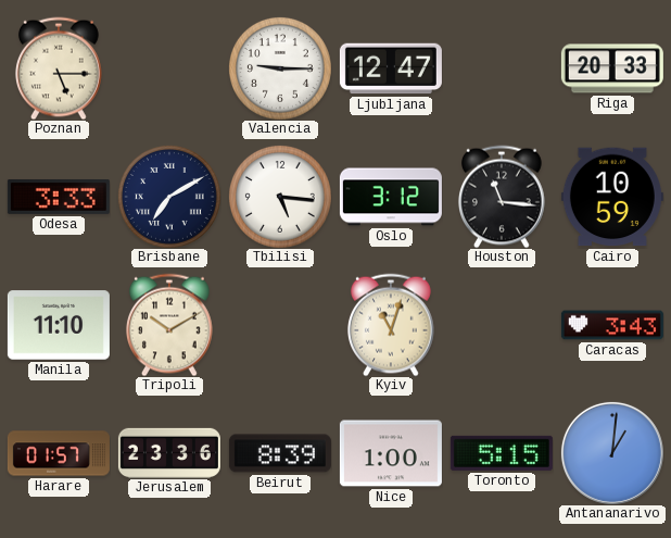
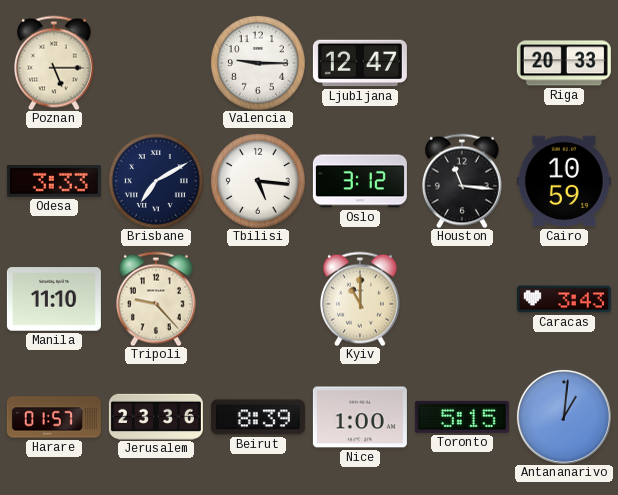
Tripoli: 10:10 -> 9:23
Kyiv: 11:03 -> 11:00
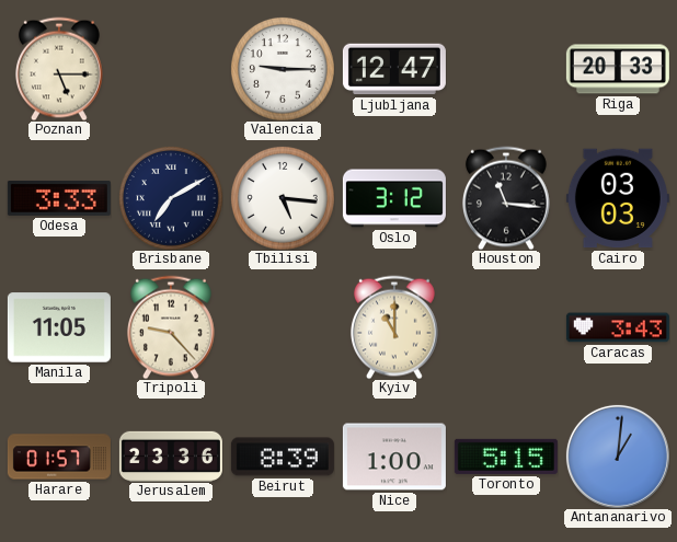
Cairo: 10:59 -> 03:03
Manila: 11:10 -> 11:05
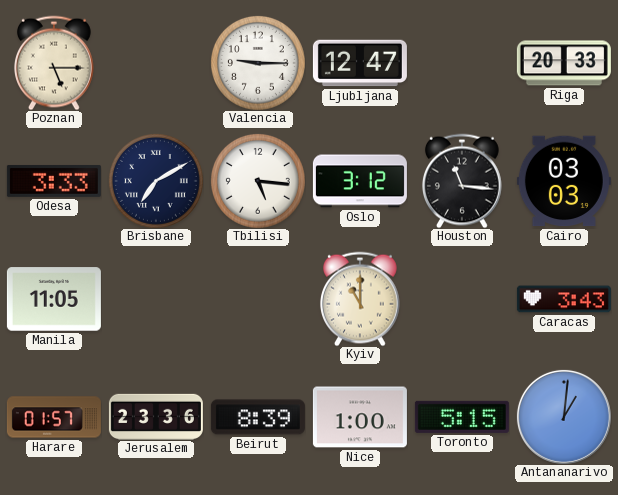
Tripoli: 9:23 -> none
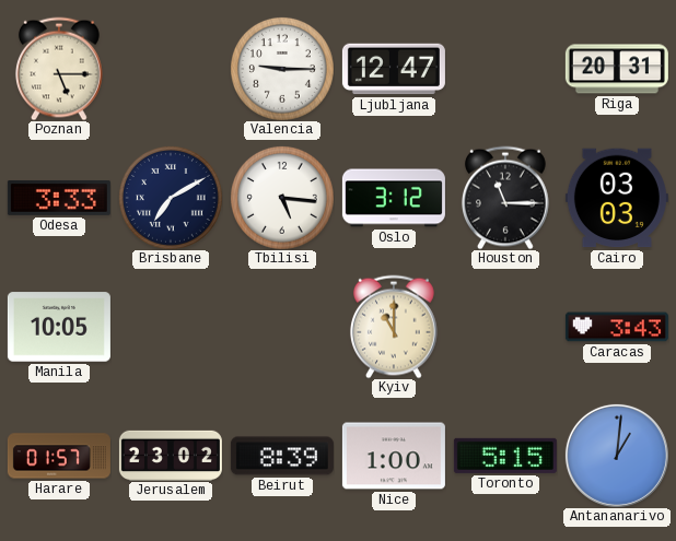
Riga: 20:33 -> 20:31
Houston: 11:16 -> 11:15
Manila: 11:05 -> 10:05
Jerusalem: 23:36 -> 23:02
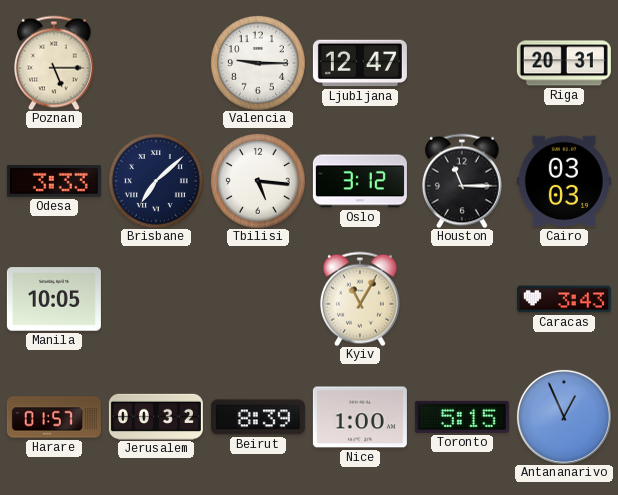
Brisbane: 7:10 -> 7:08
Kyiv: 11:00 -> 11:05
Jerusalem: 23:02 -> 00:32
Antananarivo: 1:01 -> 12:56
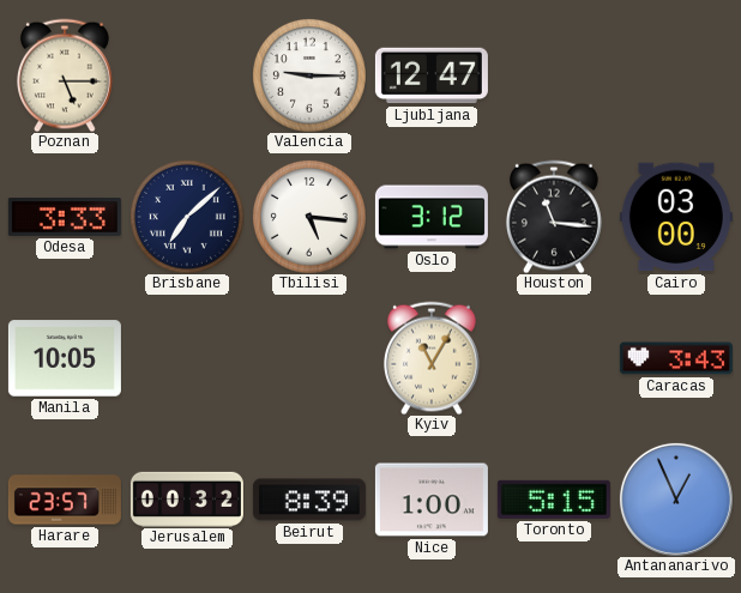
Riga: 20:31 -> none
Houston: 11:15 -> 11:16
Cairo: 03:03 -> 03:00
Harare: 01:57 -> 23:57
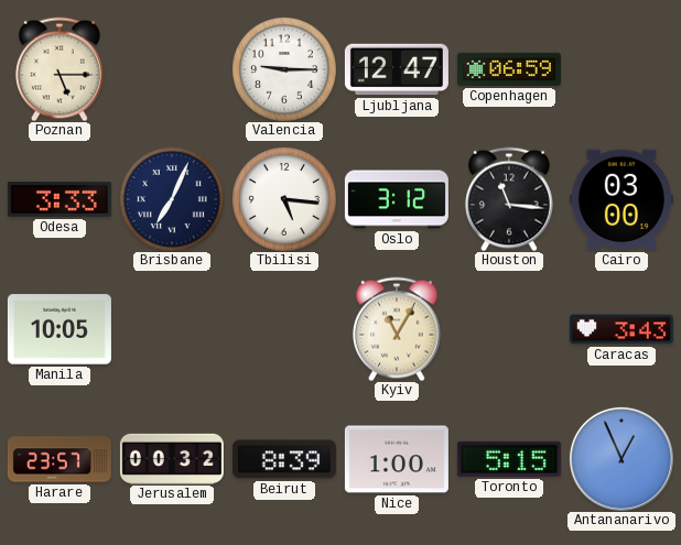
Copenhagen: none -> 06:59
Brisbane: 7:08 -> 7:04
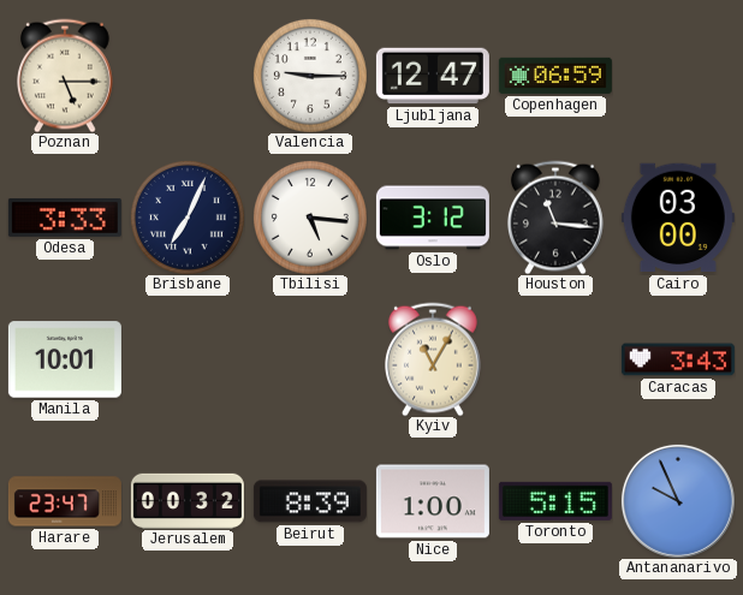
Manila: 10:05 -> 10:01
Harare: 23:57 -> 23:47
Antananarivo: 12:56 -> 9:56
